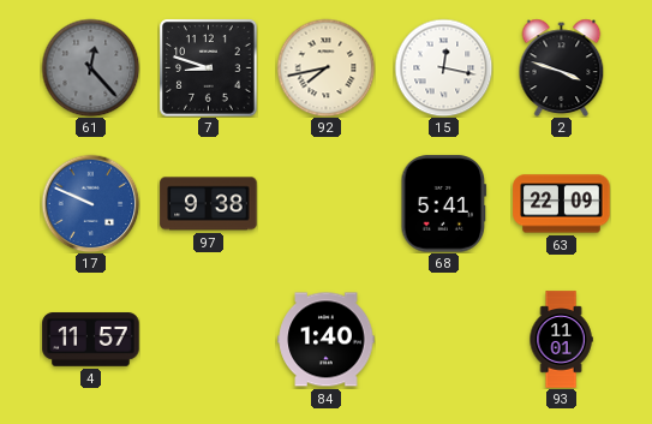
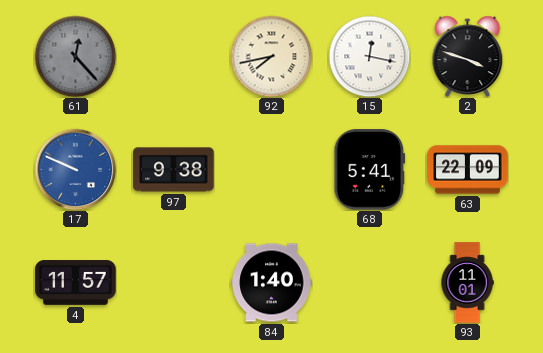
7: 8:48 -> none
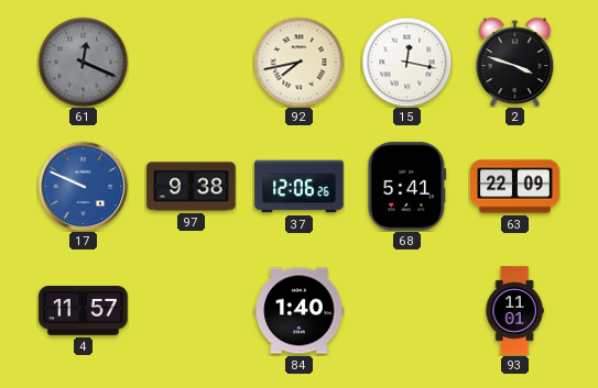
61: 12:23 -> 12:19
37: none -> 12:06
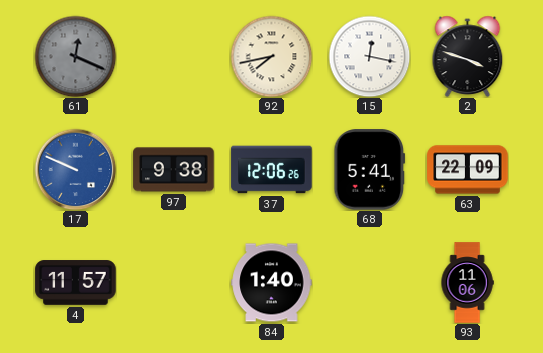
93: 11:01 -> 11:06
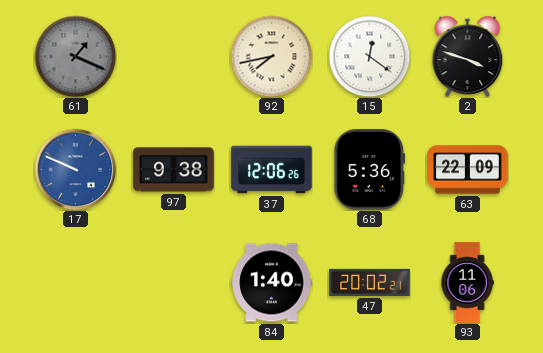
61: 12:19 -> 1:19
15: 12:17 -> 12:21
68: 5:41 -> 5:36
4: 11:57 -> none
47: none -> 20:02
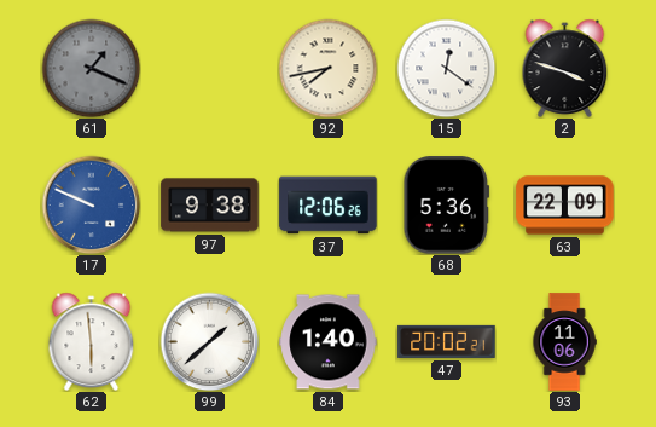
62: none -> 5:59
99: none -> 1:38
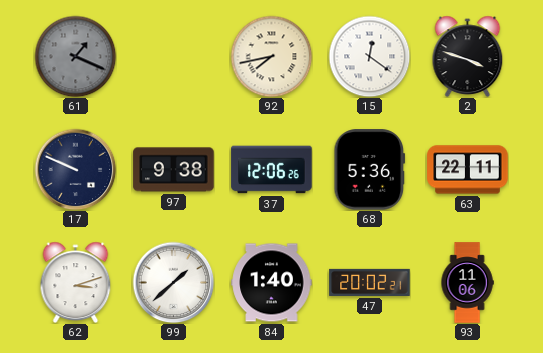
17 dial: blue -> navy
63: 22:09 -> 22:11
62: 5:59 -> 3:12
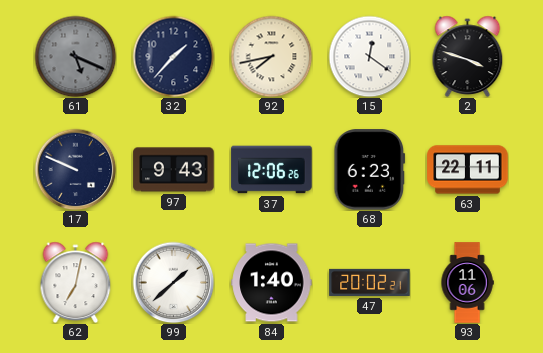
61: 1:19 -> 5:19
32: none -> 1:37
97: 9:38 -> 9:43
68: 5:36 -> 6:23
62: 3:12 -> 7:02
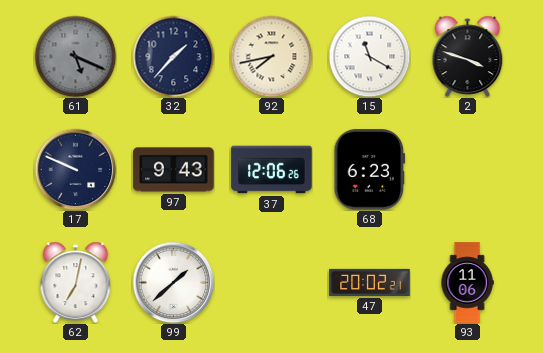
15: 12:21 -> 11:20
63: 22:11 -> none
84: 1:40 -> none
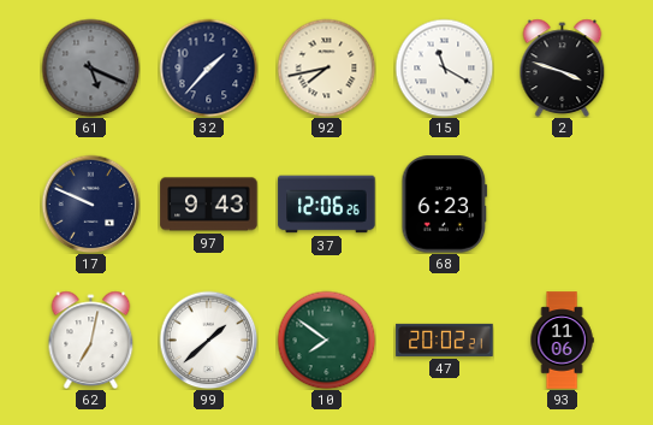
10: none -> 7:51
